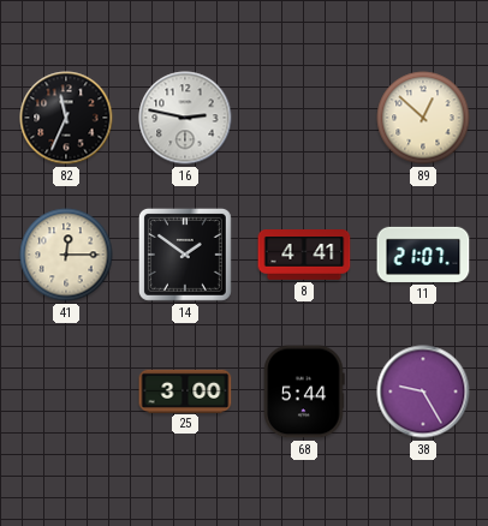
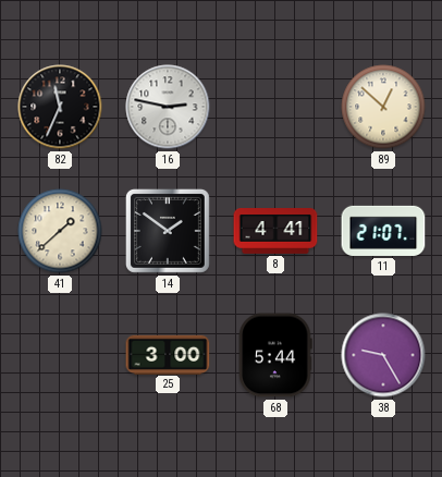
41: 12:15 -> 1:38
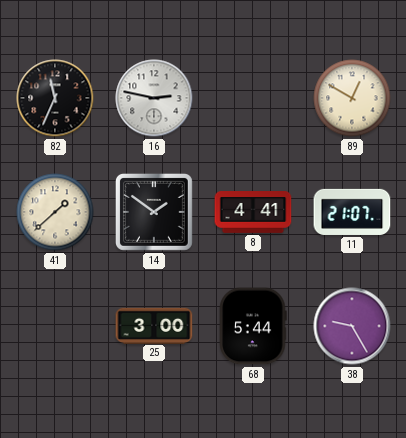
89: 12:52 -> 12:50
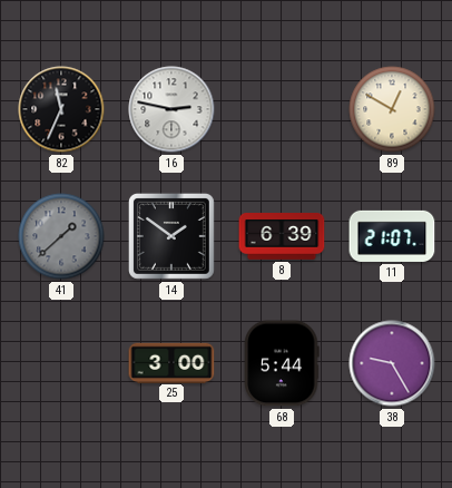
41 dial: cream -> grey
8: 4:41 -> 6:39
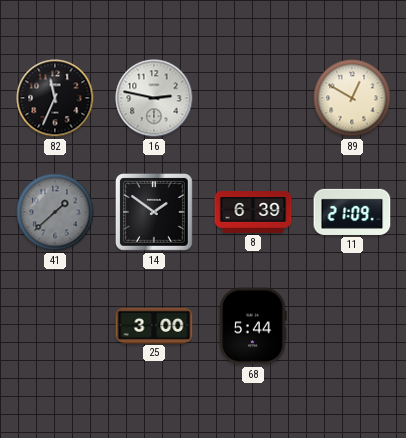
11: 21:07 -> 21:09
38: 9:25 -> none
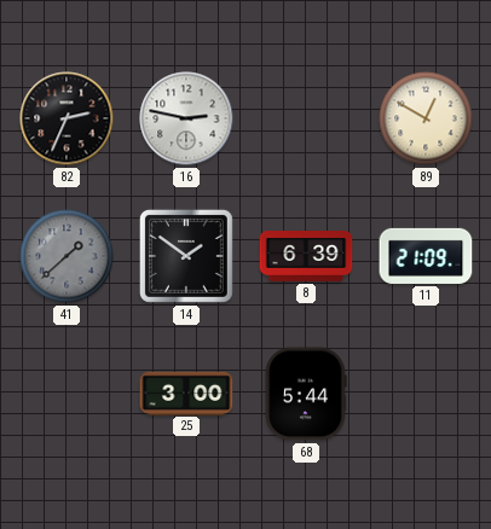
82: 11:34 -> 2:34
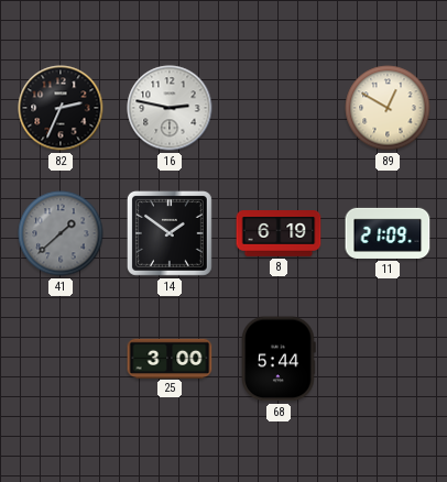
8: 6:39 -> 6:19
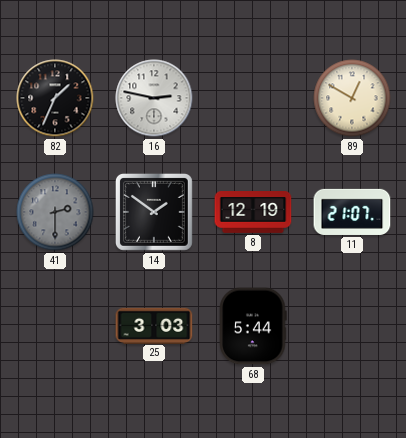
82: 2:34 -> 1:34
41: 1:38 -> 2:30
8: 6:19 -> 12:19
11: 21:09 -> 21:07
25: 3:00 -> 3:03
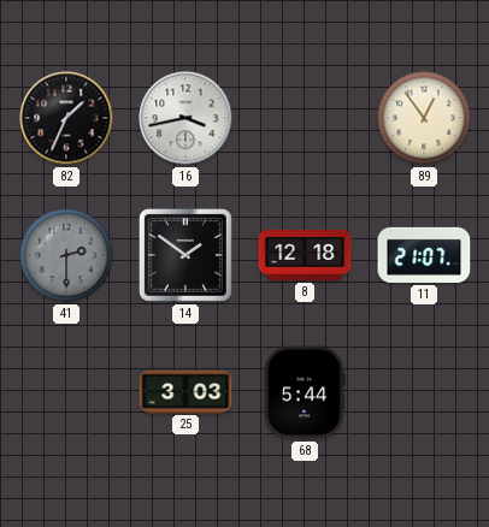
16: 2:47 -> 3:43
89: 12:50 -> 12:54
8: 12:19 -> 12:18
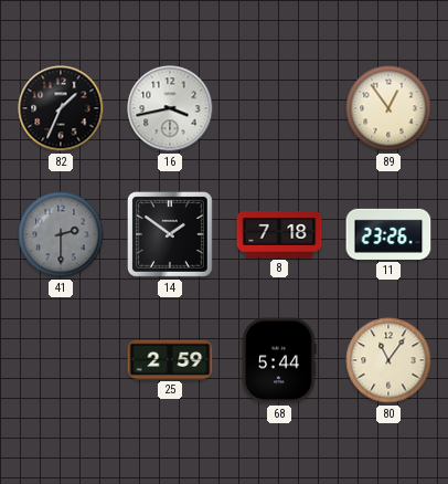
8: 12:18 -> 7:18
11: 21:07 -> 23:26
25: 3:03 -> 2:59
80: none -> 11:06
